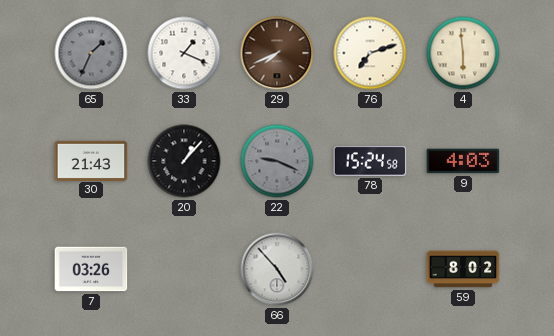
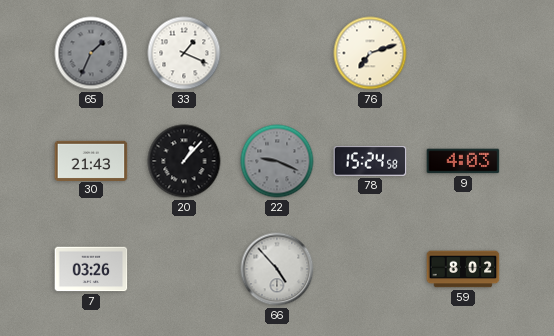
29: 7:41 -> none
4: 5:59 -> none
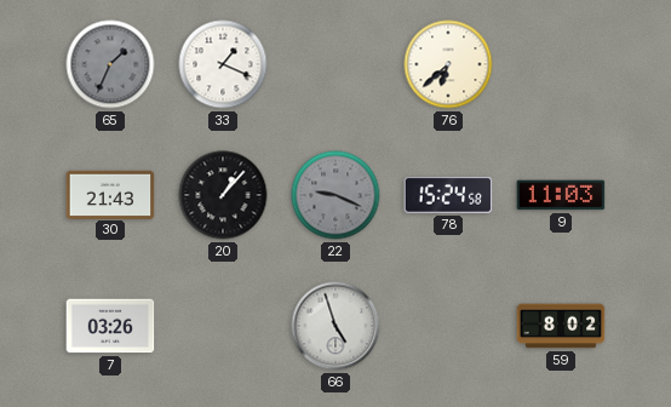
76: 7:12 -> 6:38
9: 4:03 -> 11:03
66: 4:53 -> 4:57
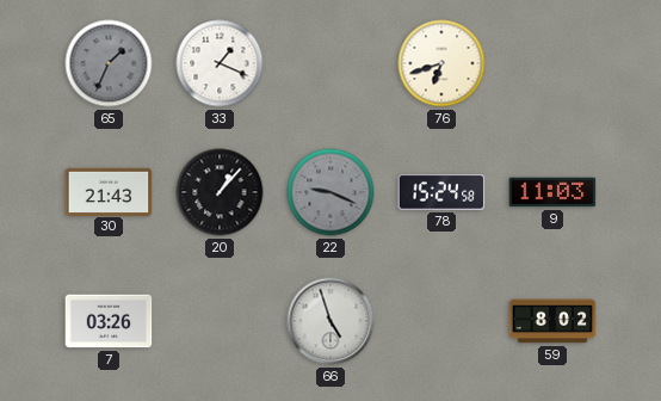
76: 6:38 -> 6:42
